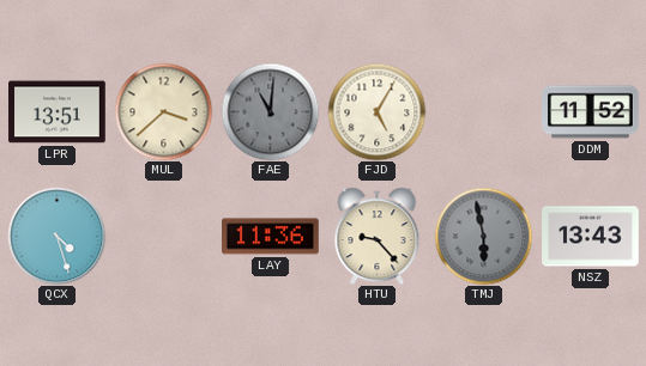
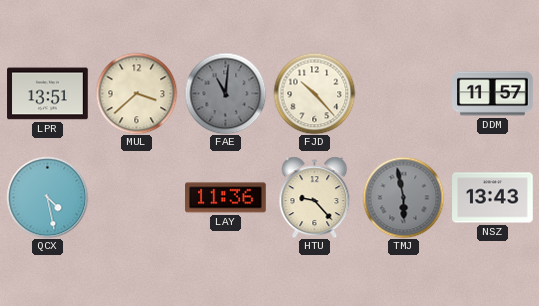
FJD: 5:05 -> 10:23
DDM: 11:52 -> 11:57
QCX: 4:27 -> 4:28
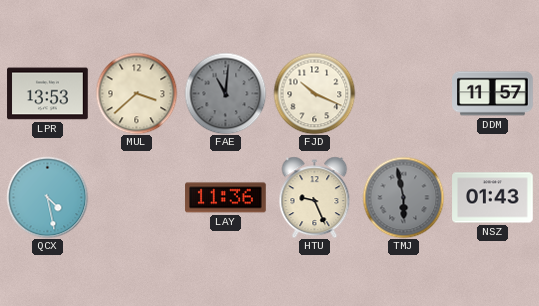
LPR: 13:51 -> 13:53
FJD: 10:23 -> 10:19
HTU: 9:23 -> 9:26
NSZ: 13:43 -> 01:43
